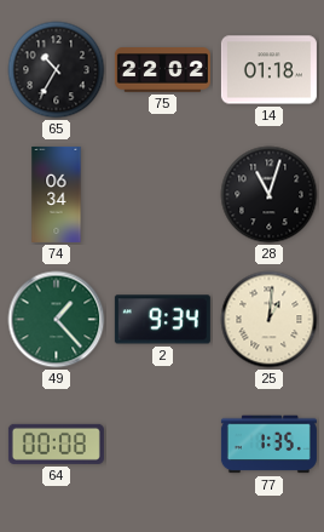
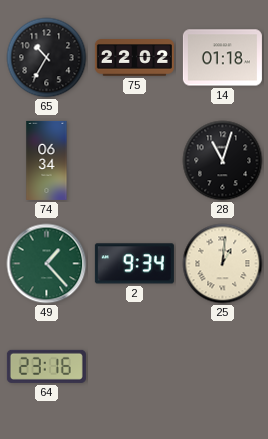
64: 00:08 -> 23:16
77: 1:35 -> none
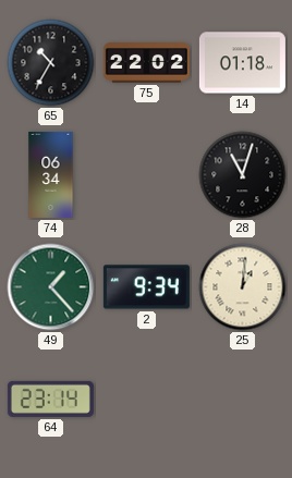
64: 23:16 -> 23:14
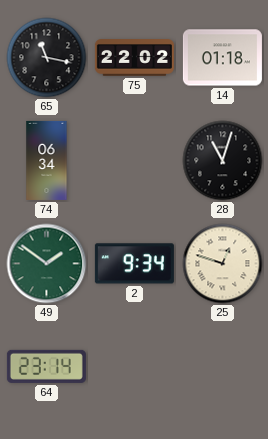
65: 10:35 -> 11:17
49: 1:23 -> 1:51
25: 1:01 -> 12:48
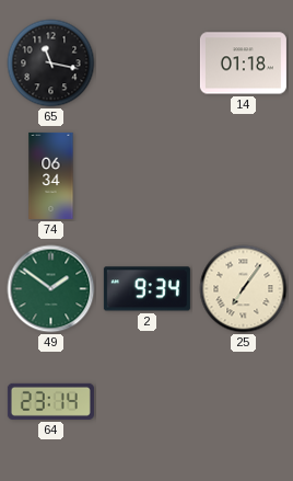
75: 22:02 -> none
28: 11:03 -> none
25: 12:48 -> 7:06
